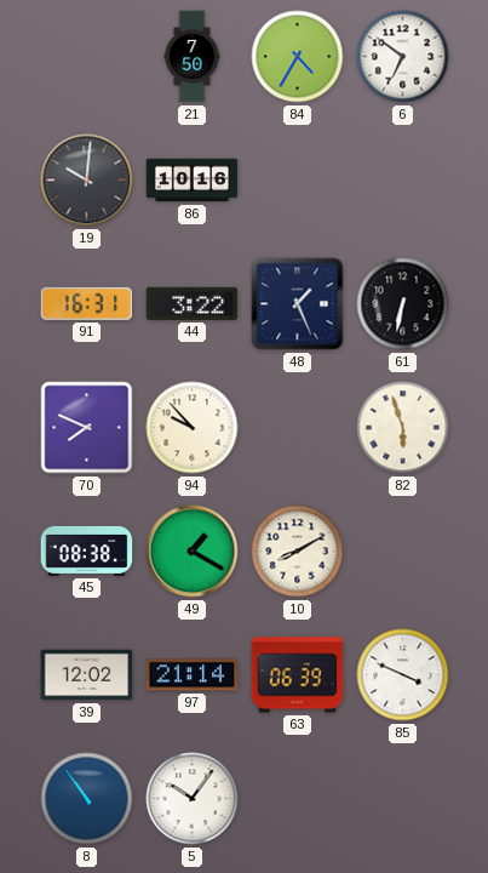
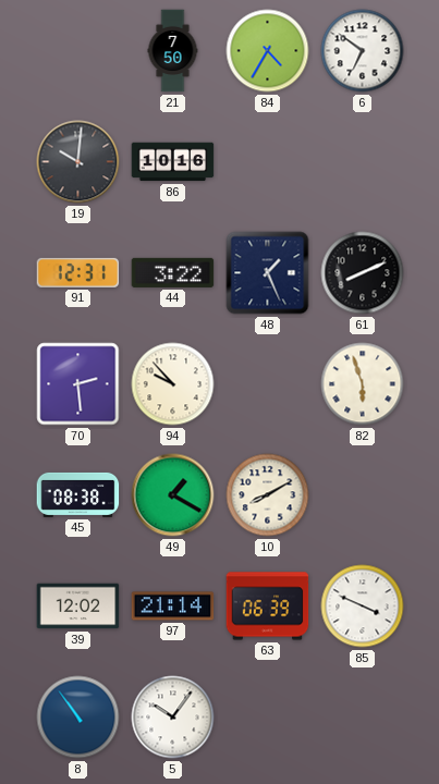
91: 16:31 -> 12:31
61: 6:32 -> 8:11
70: 7:49 -> 2:29
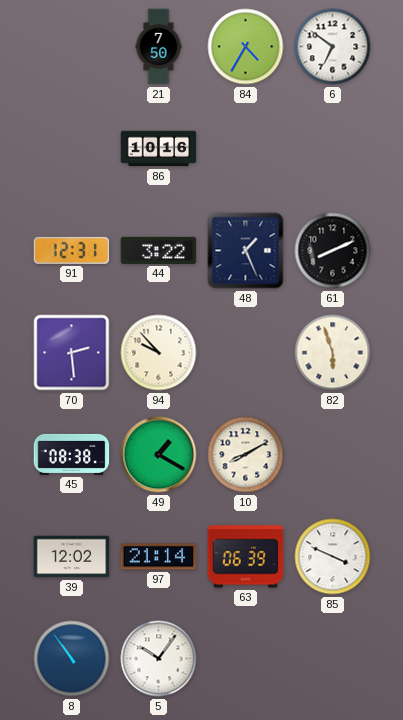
19: 10:01 -> none
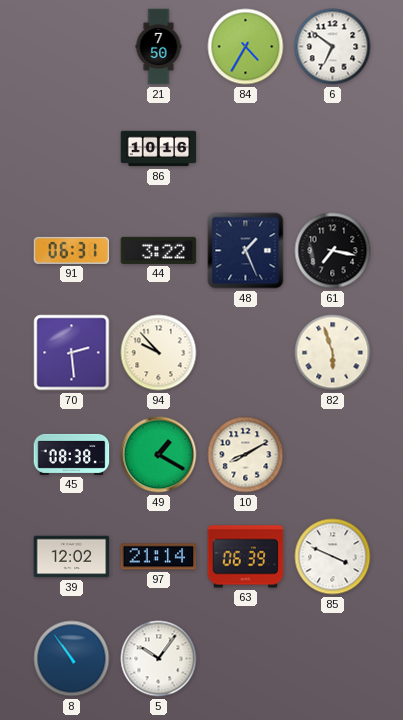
91: 12:31 -> 06:31
61: 8:11 -> 7:17
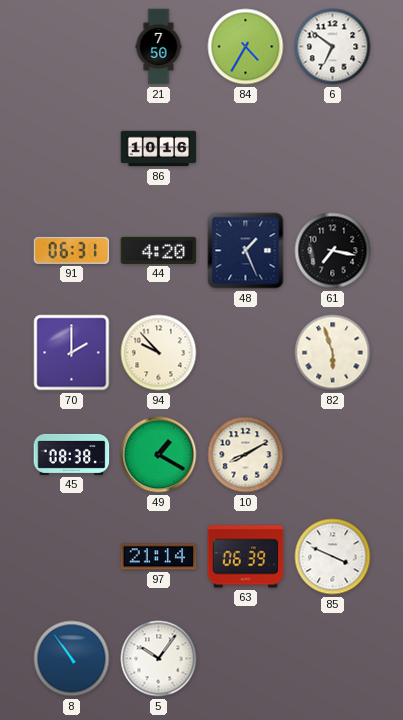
44: 3:22 -> 4:20
70: 2:29 -> 2:00
39: 12:02 -> none
